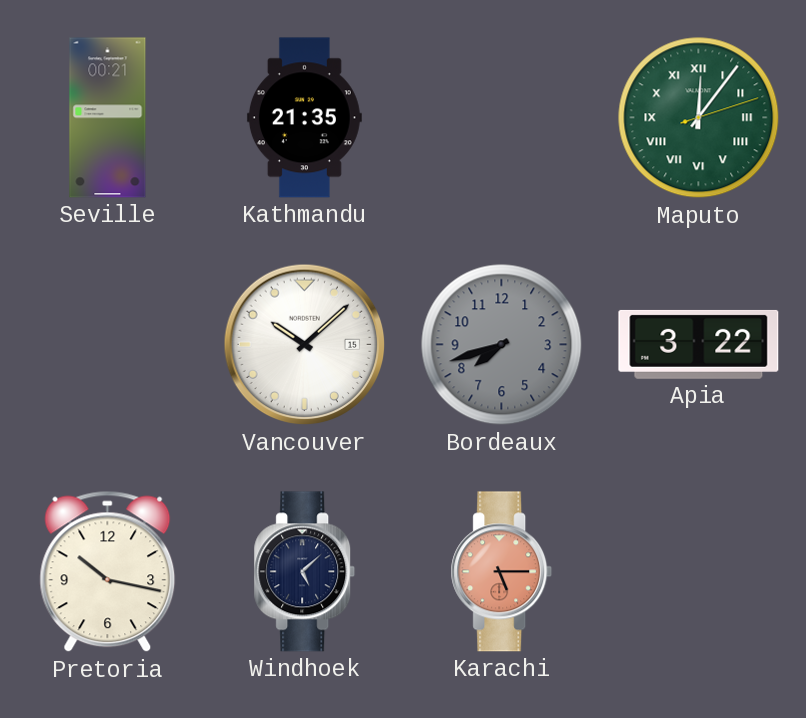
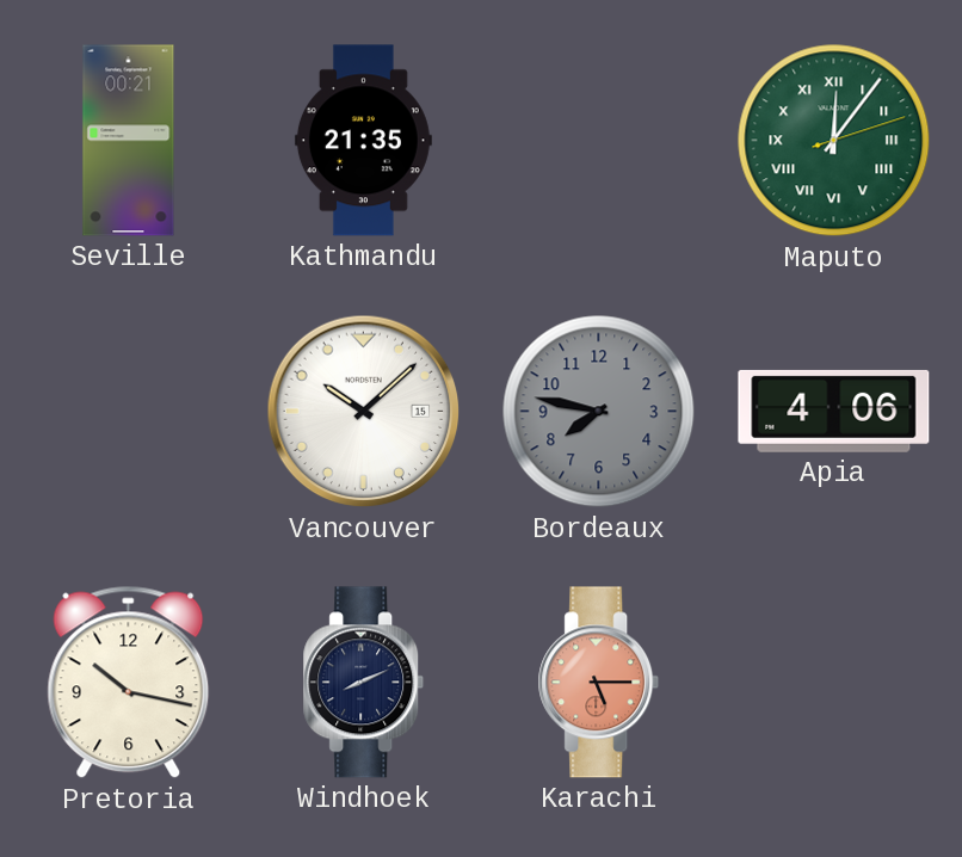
Bordeaux: 7:42 -> 7:47
Apia: 3:22 -> 4:06
Windhoek: 5:08 -> 8:11
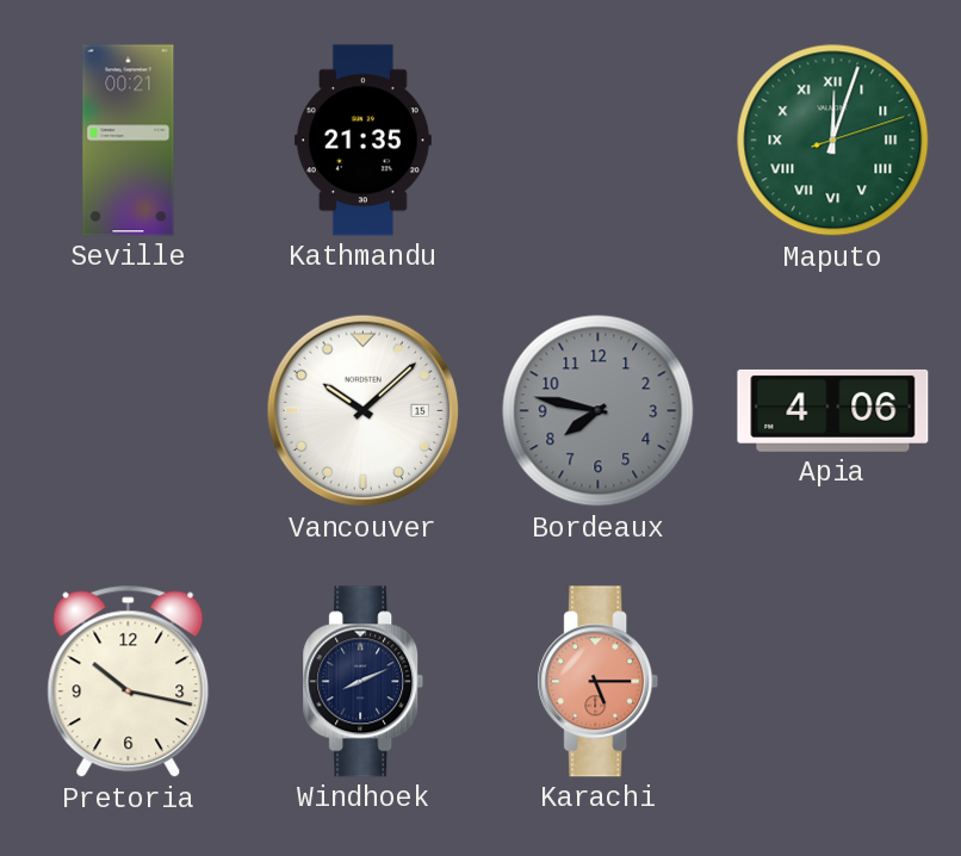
Maputo: 12:06 -> 12:03
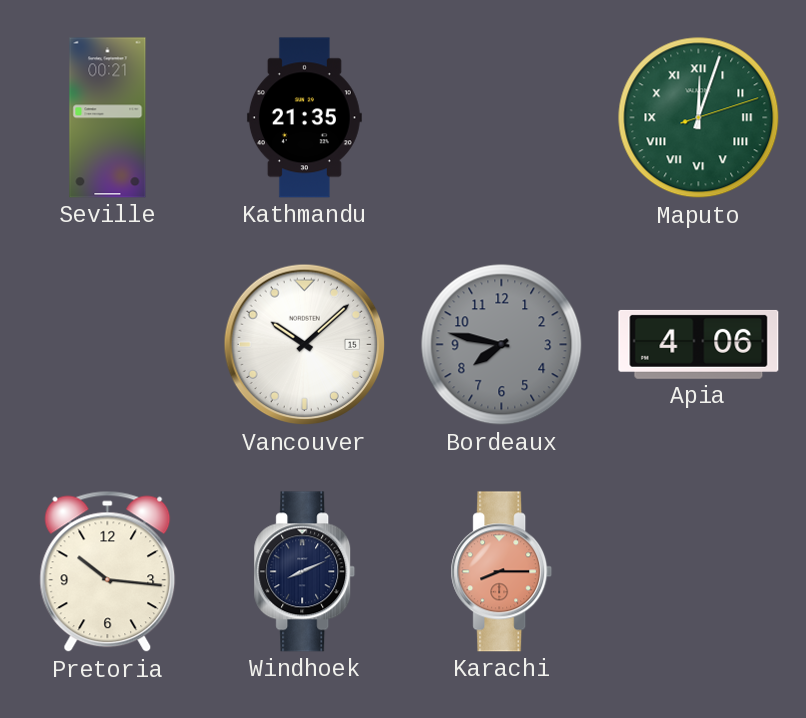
Pretoria: 10:17 -> 10:16
Karachi: 5:15 -> 8:15
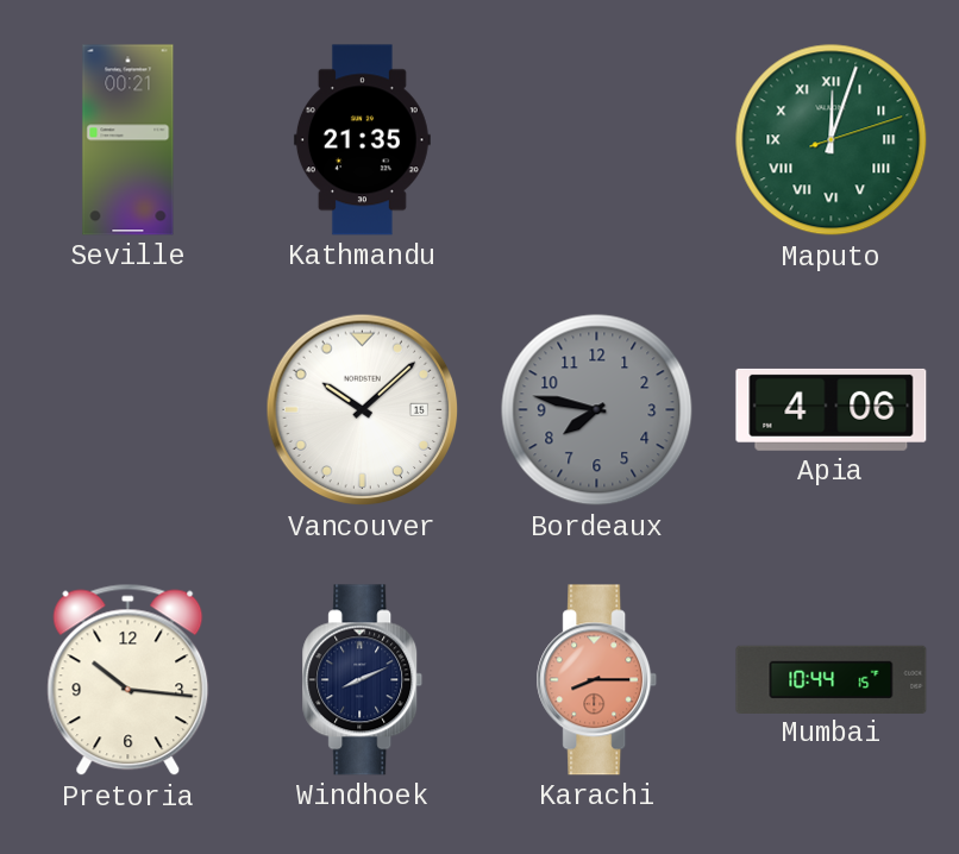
Mumbai: none -> 10:44
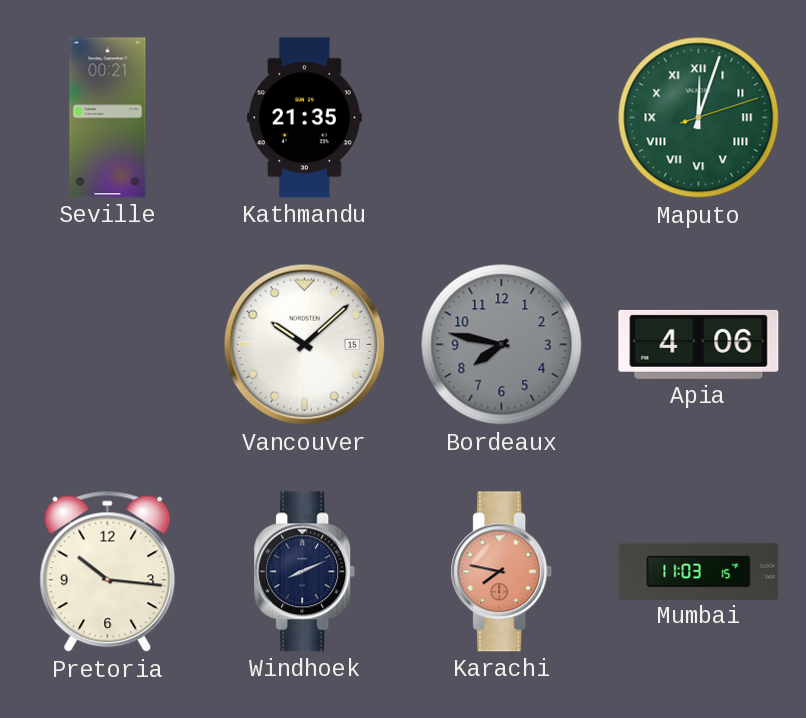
Karachi: 8:15 -> 7:47
Mumbai: 10:44 -> 11:03
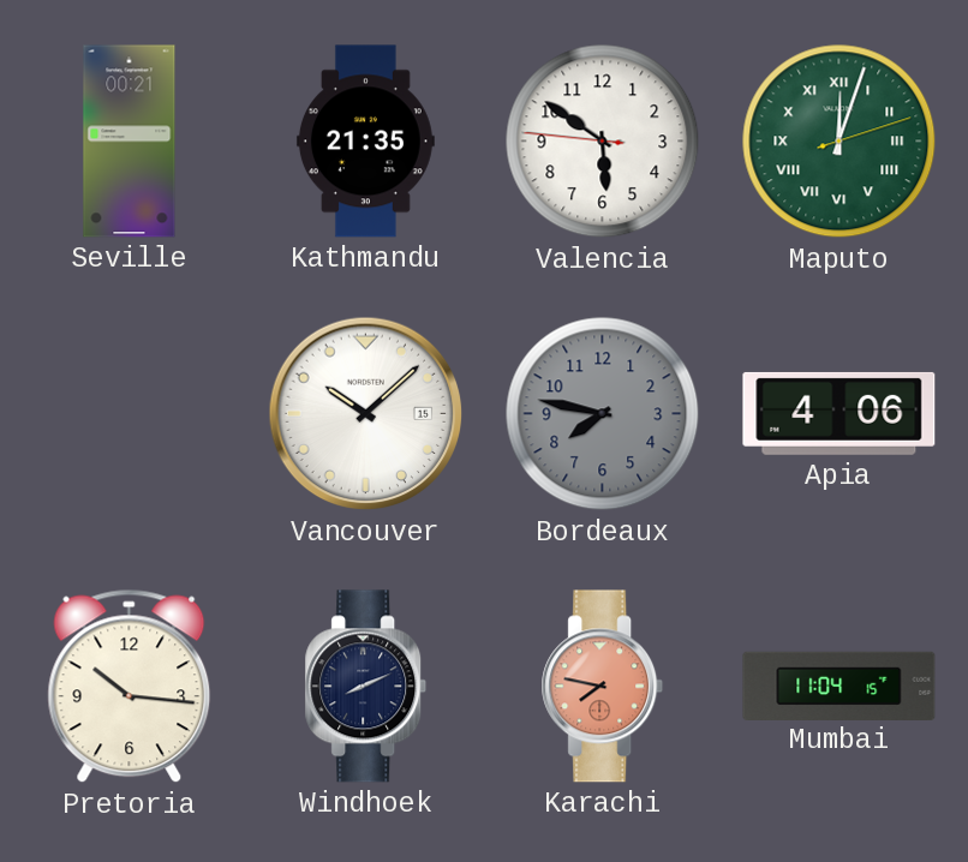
Valencia: none -> 5:50
Mumbai: 11:03 -> 11:04
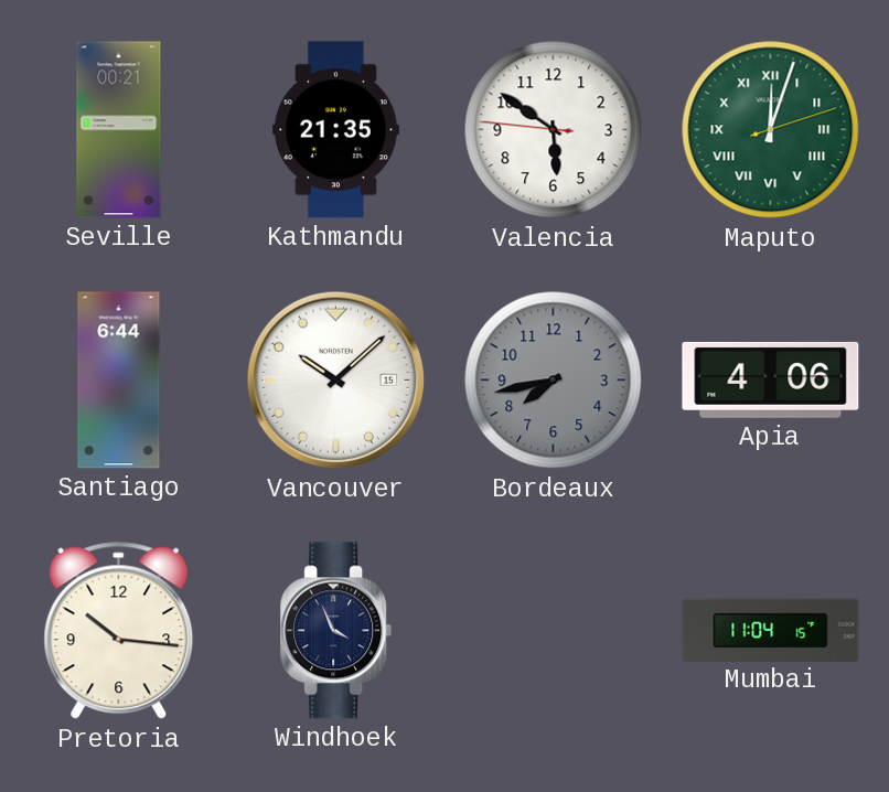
Santiago: none -> 6:44
Bordeaux: 7:47 -> 7:43
Windhoek: 8:11 -> 3:56
Karachi: 7:47 -> none
